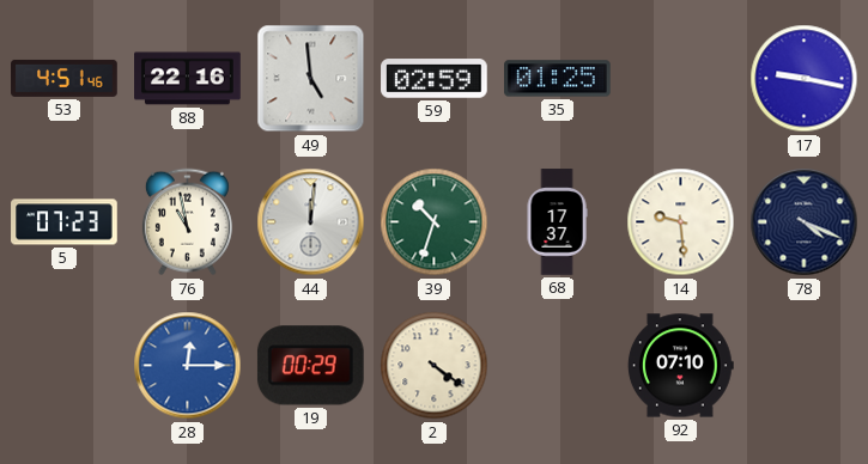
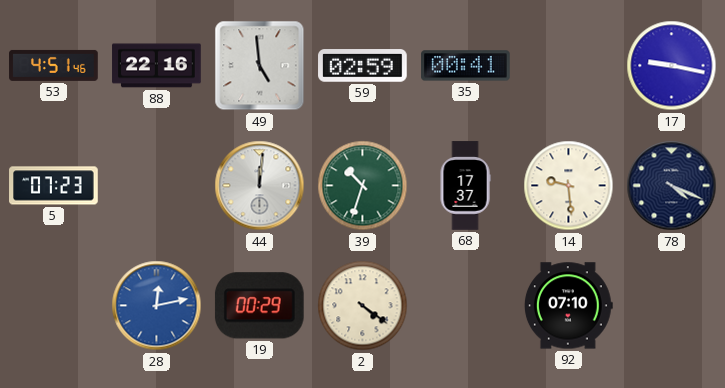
35: 01:25 -> 00:41
76: 10:58 -> none
28: 12:15 -> 12:13
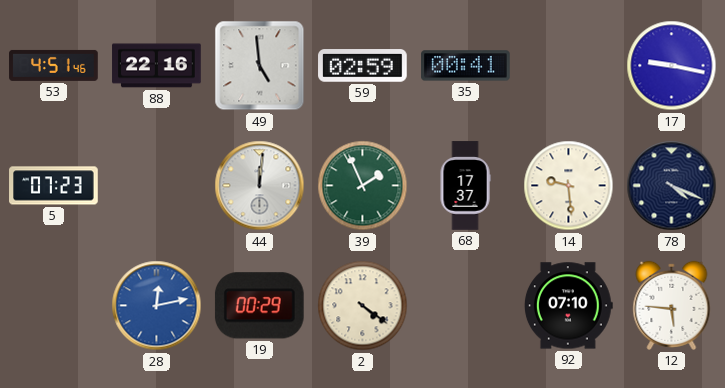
39: 10:33 -> 1:56
12: none -> 5:46
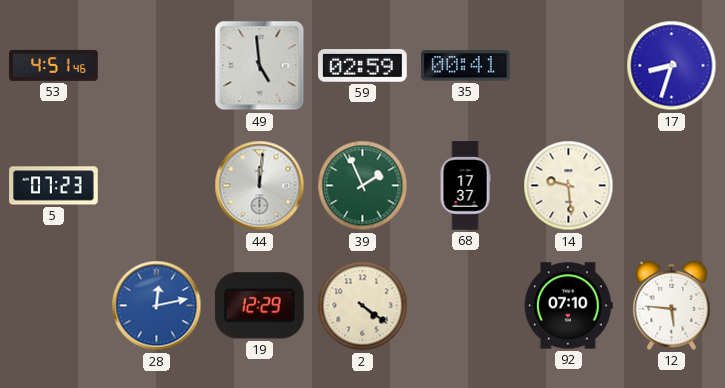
88: 22:16 -> none
17: 9:17 -> 8:33
78: 4:19 -> none
19: 00:29 -> 12:29
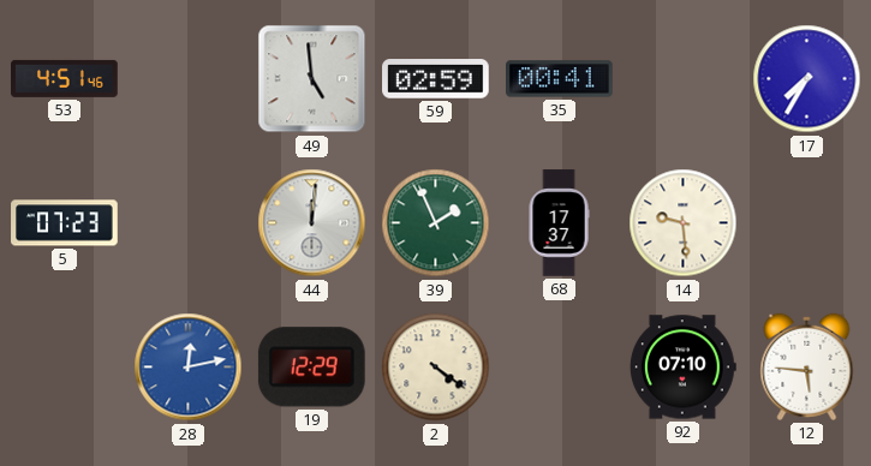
17: 8:33 -> 7:35
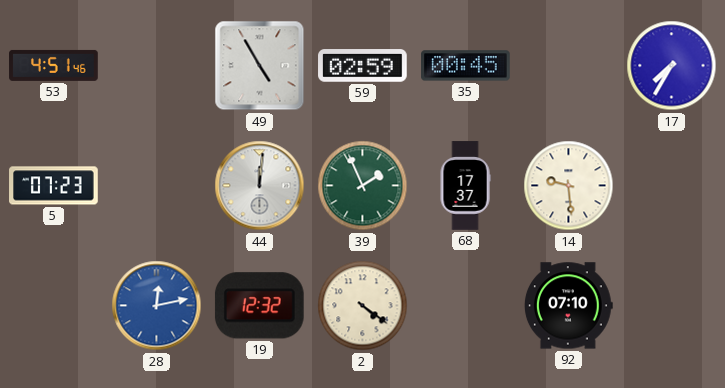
49: 4:59 -> 4:55
35: 00:41 -> 00:45
19: 12:29 -> 12:32
12: 5:46 -> none
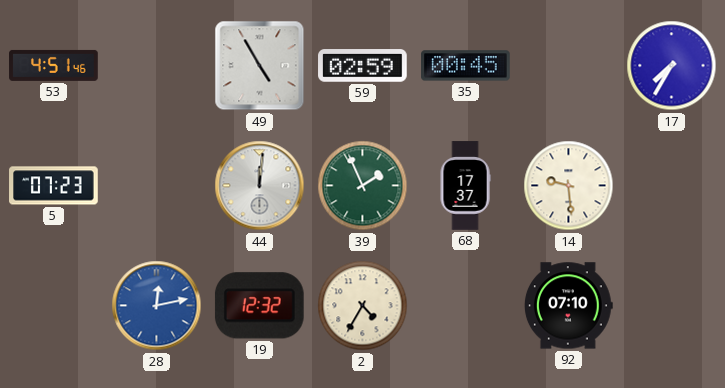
2: 4:21 -> 4:35
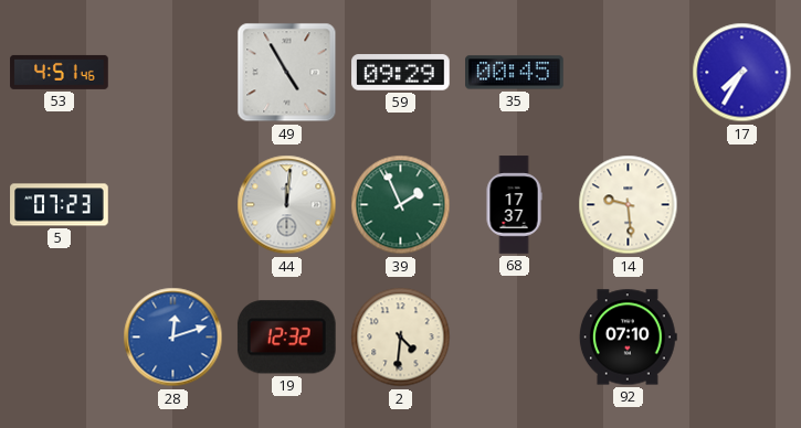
59: 02:59 -> 09:29
28: 12:13 -> 12:12
2: 4:35 -> 4:31
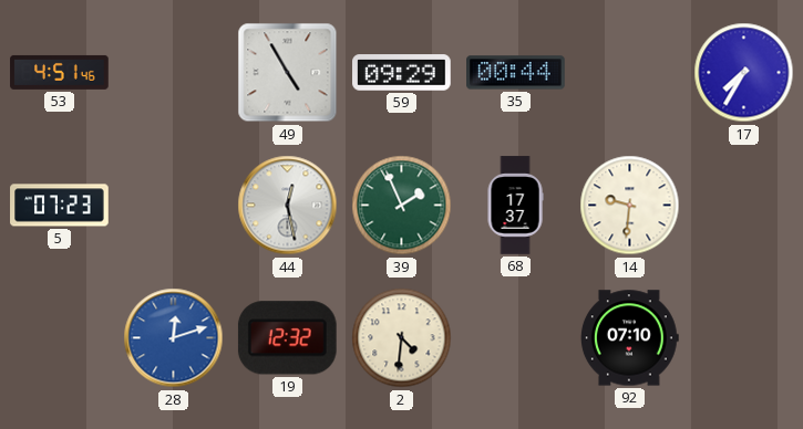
35: 00:45 -> 00:44
44: 12:01 -> 12:28
14: 9:29 -> 9:31
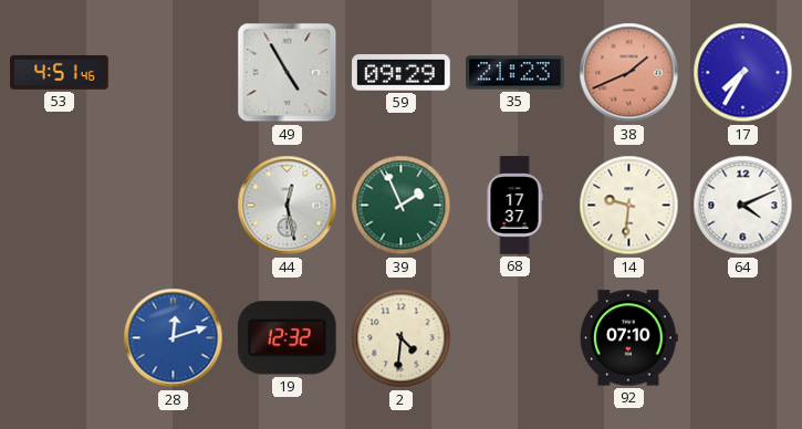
35: 00:44 -> 21:23
38: none -> 1:41
5: 07:23 -> none
64: none -> 4:11
